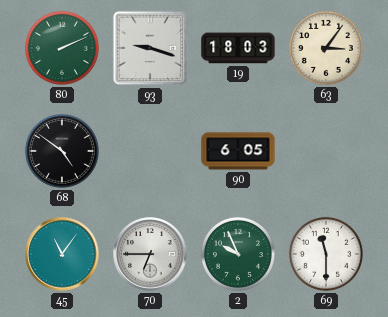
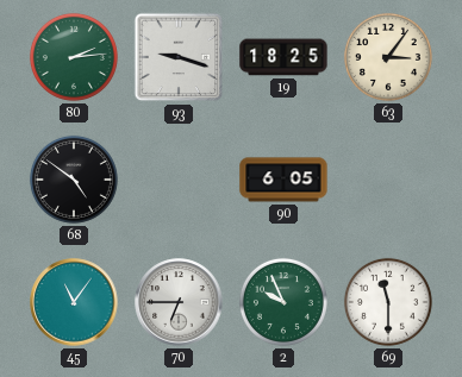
80: 2:11 -> 2:14
19: 18:03 -> 18:25
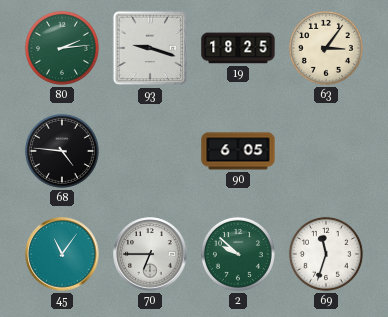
68: 4:51 -> 4:46
2: 9:56 -> 9:52
69: 11:30 -> 11:33
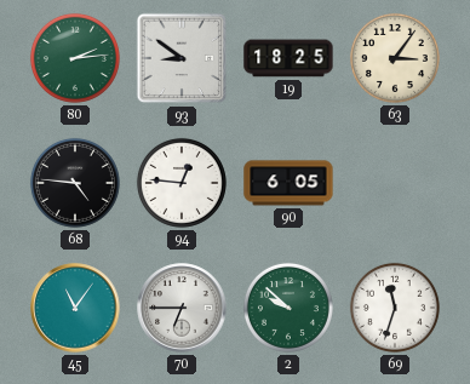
93: 9:18 -> 8:51
94: none -> 12:46
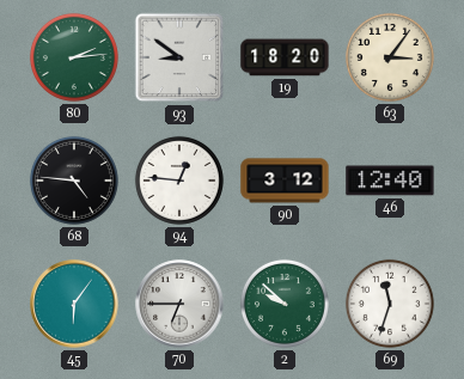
19: 18:25 -> 18:20
90: 6:05 -> 3:12
46: none -> 12:40
45: 11:06 -> 6:06
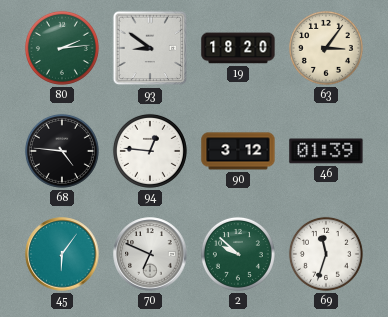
46: 12:40 -> 01:39
70: 6:45 -> 6:49
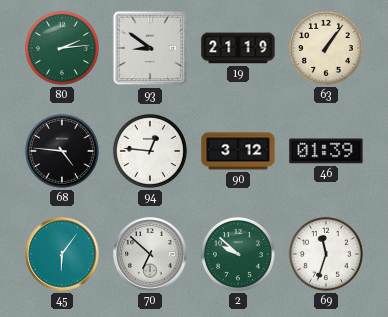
19: 18:20 -> 21:19
63: 3:06 -> 1:06
70: 6:49 -> 6:52
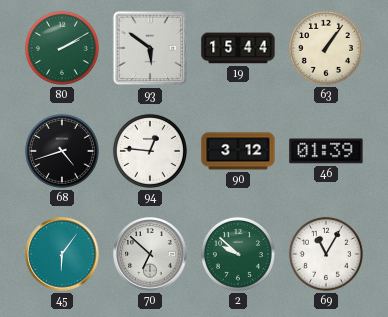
80: 2:14 -> 2:10
93: 8:51 -> 5:51
19: 21:19 -> 15:44
68: 4:46 -> 4:42
69: 11:33 -> 11:05
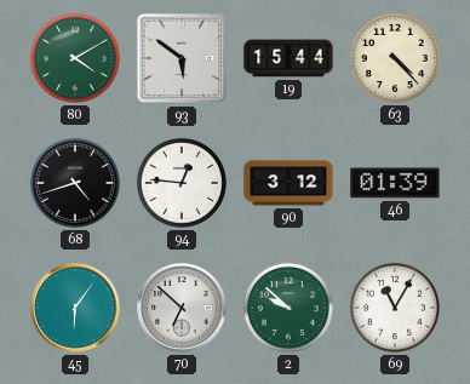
80: 2:10 -> 4:10
63: 1:06 -> 4:23
